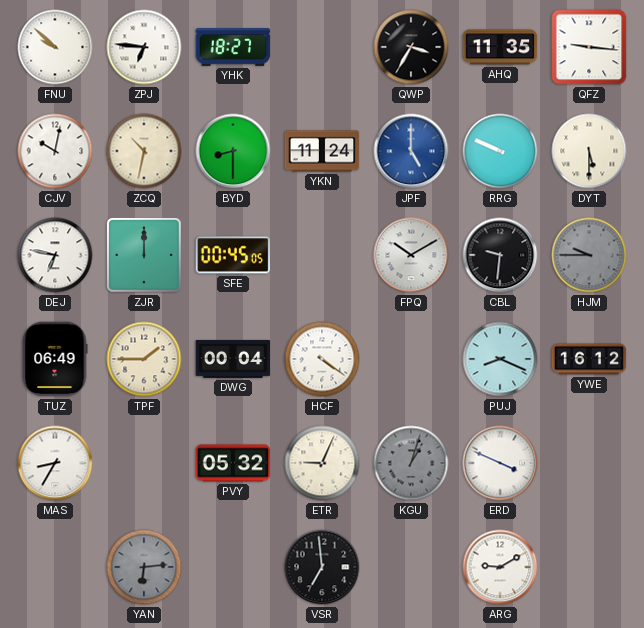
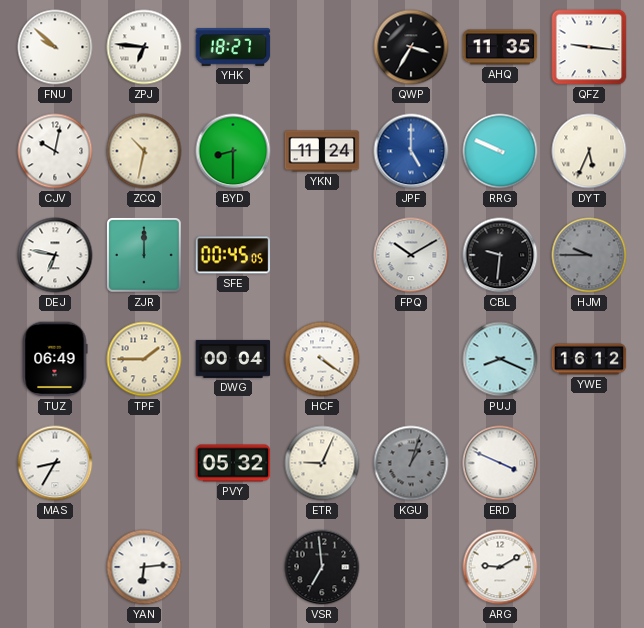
DYT: 5:30 -> 5:34
YAN dial: grey -> white
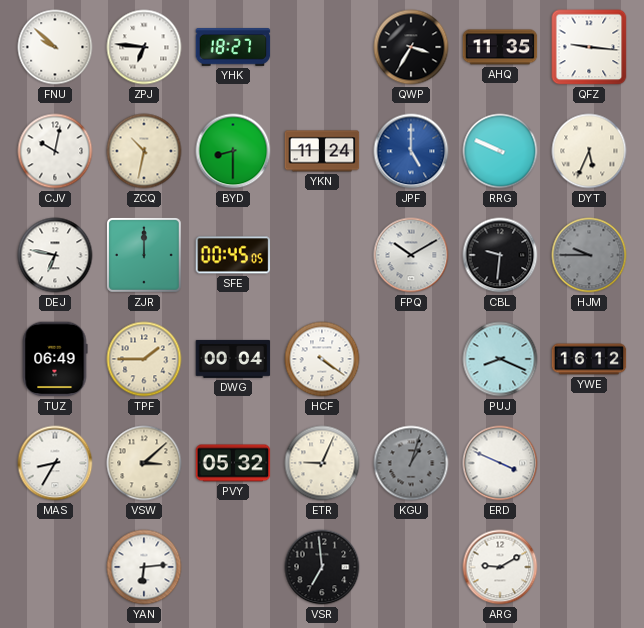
VSW: none -> 3:08
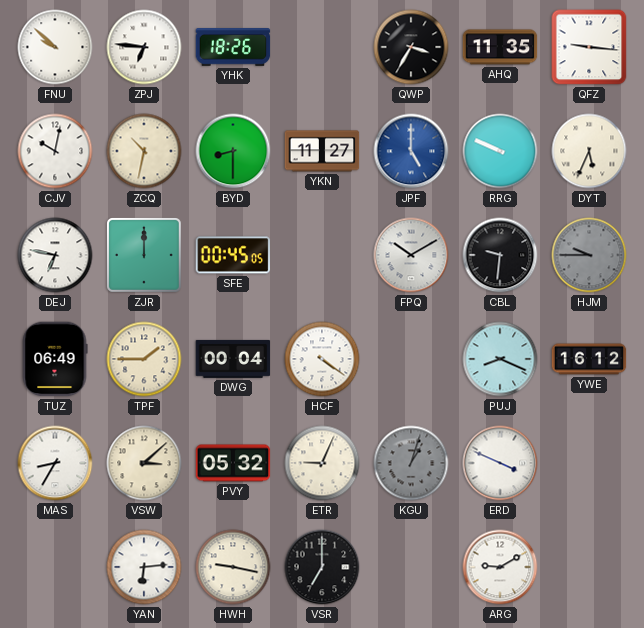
YHK: 18:27 -> 18:26
YKN: 11:24 -> 11:27
HWH: none -> 9:17
VSR: 6:59 -> 7:00
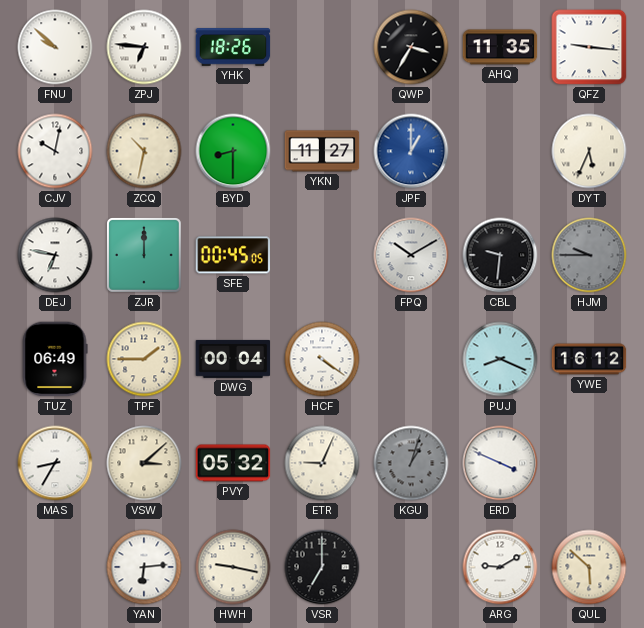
JPF: 5:00 -> 1:00
RRG: 9:49 -> none
QUL: none -> 5:52
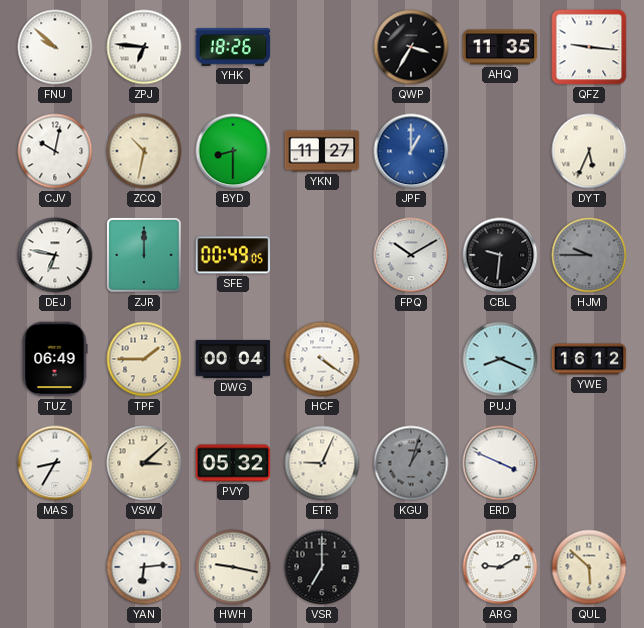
SFE: 00:45 -> 00:49
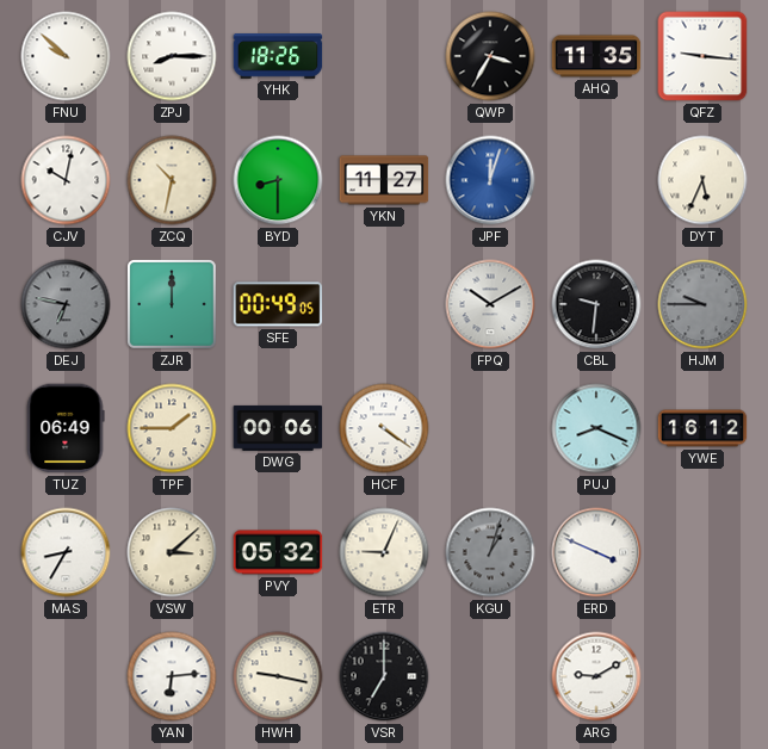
ZPJ: 6:46 -> 8:15
JPF: 1:00 -> 12:03
DEJ dial: white -> grey
DWG: 00:04 -> 00:06
QUL: 5:52 -> none
